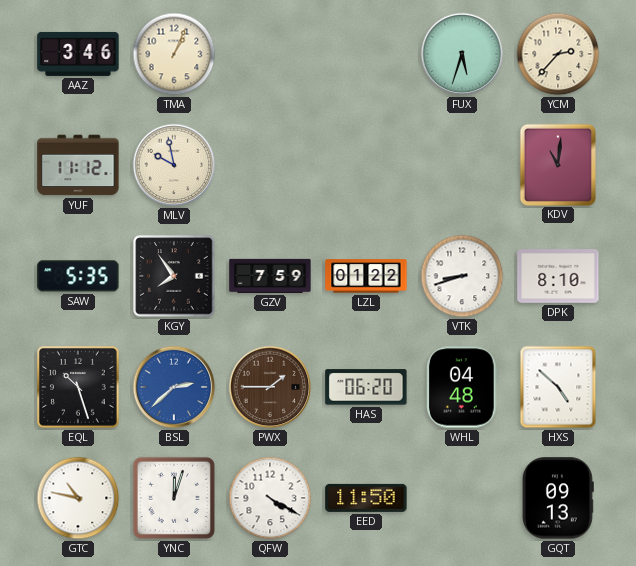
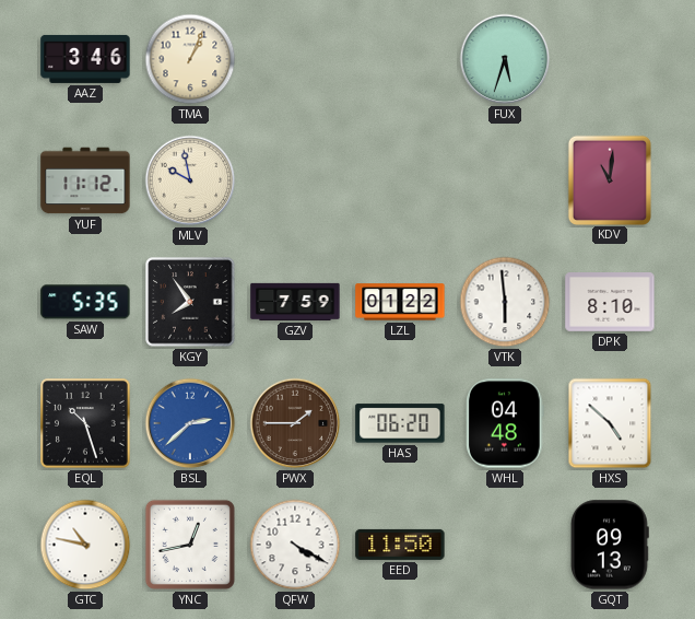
YCM: 2:37 -> none
VTK: 8:42 -> 5:59
YNC: 12:03 -> 12:43
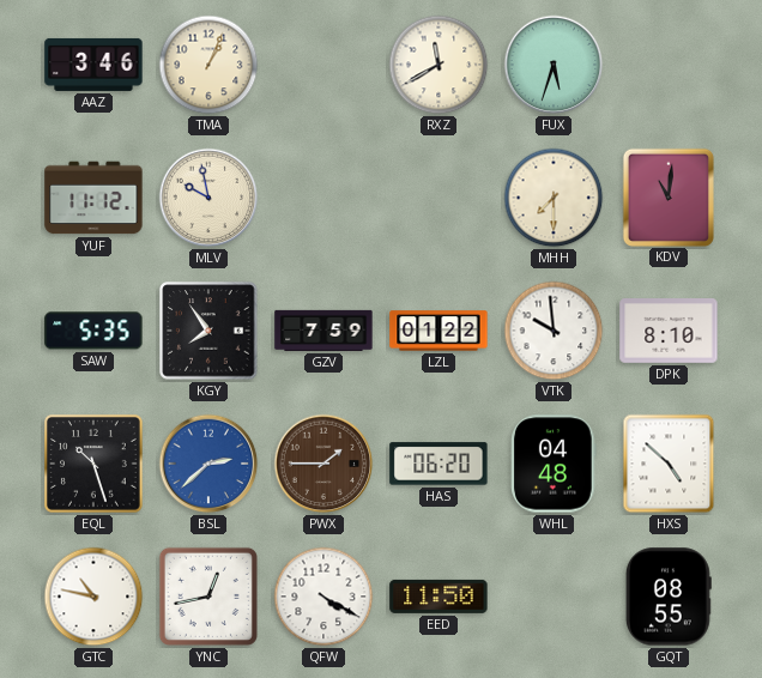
RXZ: none -> 11:40
MHH: none -> 7:30
VTK: 5:59 -> 9:59
GQT: 09:13 -> 08:55
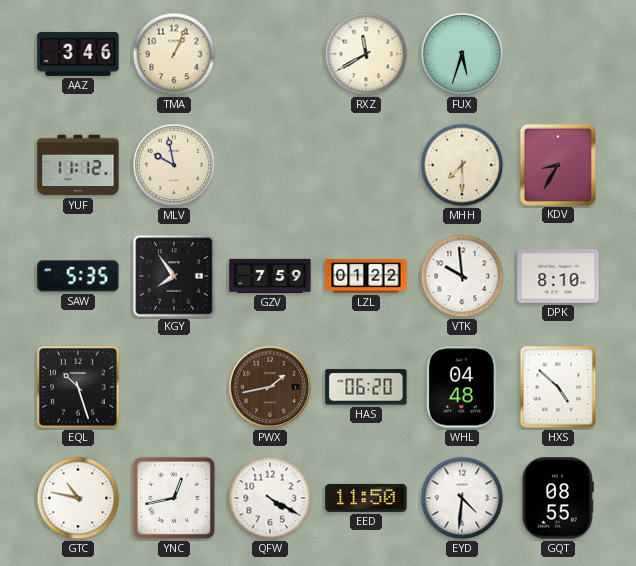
KDV: 11:01 -> 8:35
BSL: 2:38 -> none
PWX: 1:45 -> 1:43
EYD: none -> 4:31
